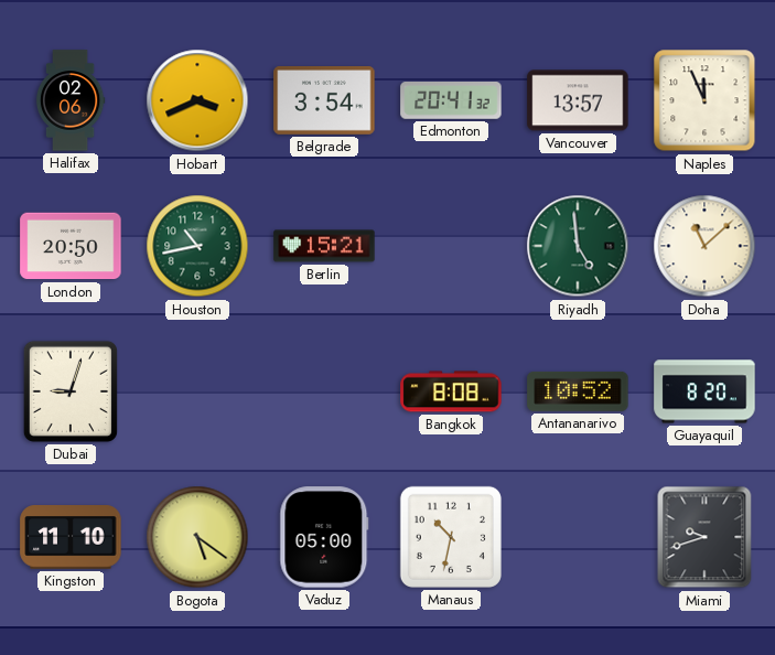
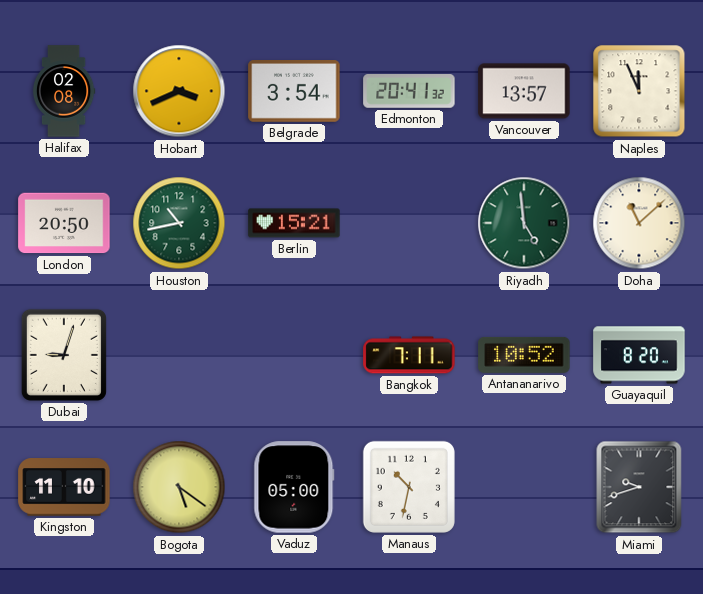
Halifax: 02:06 -> 02:08
Bangkok: 8:08 -> 7:11
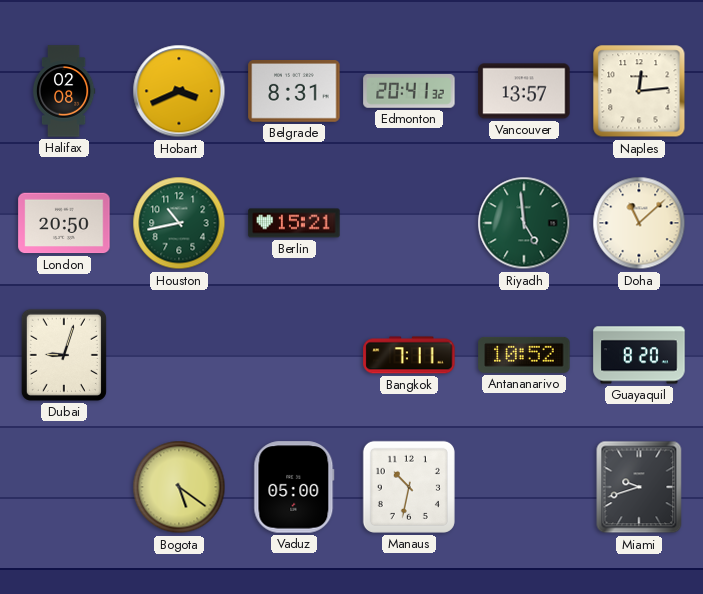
Belgrade: 3:54 -> 8:31
Naples: 11:56 -> 12:14
Kingston: 11:10 -> none
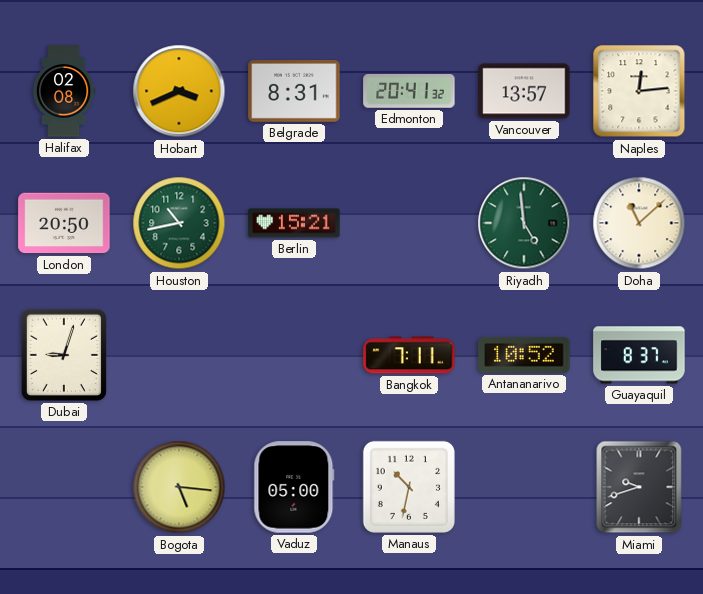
Guayaquil: 8:20 -> 8:37
Bogota: 5:21 -> 5:16
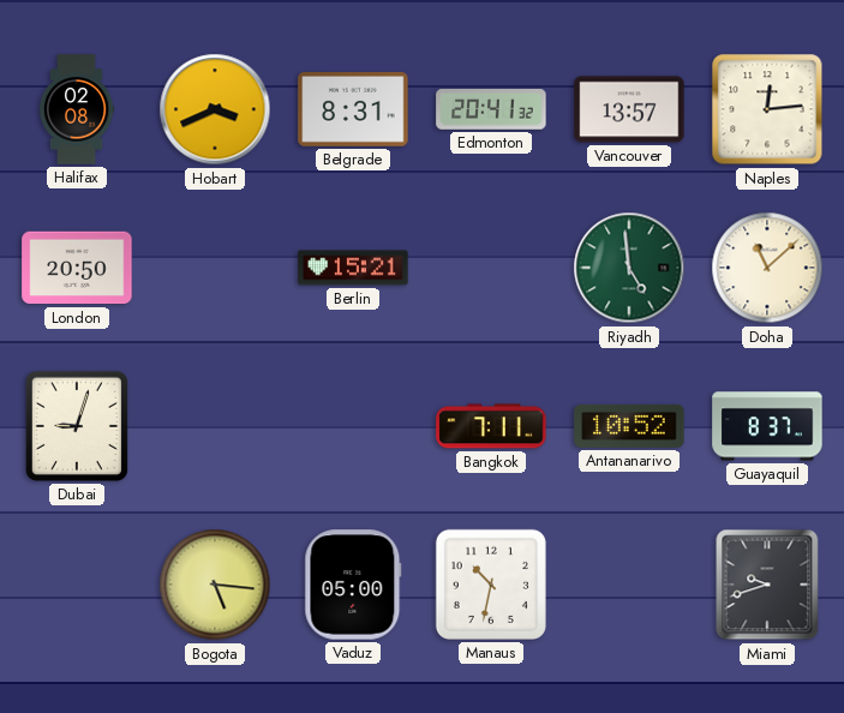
Houston: 10:43 -> none
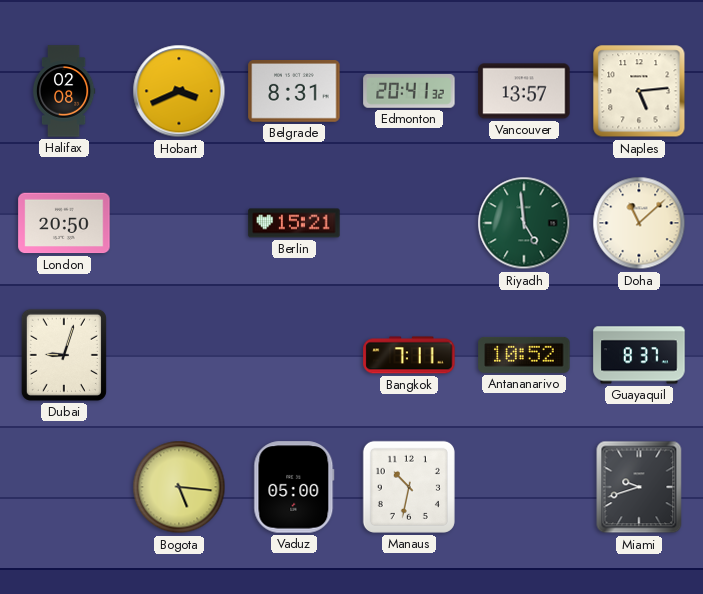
Naples: 12:14 -> 5:14
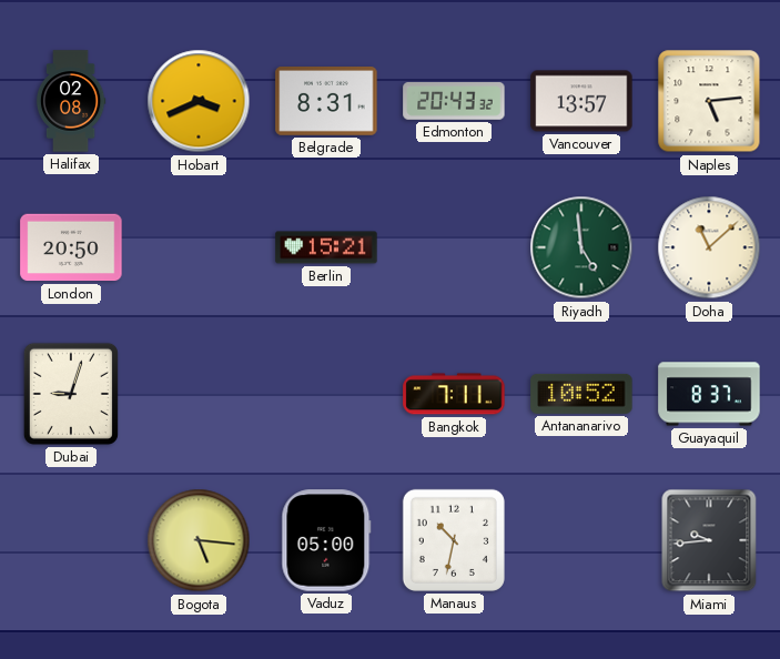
Edmonton: 20:41 -> 20:43
Miami: 9:42 -> 9:44
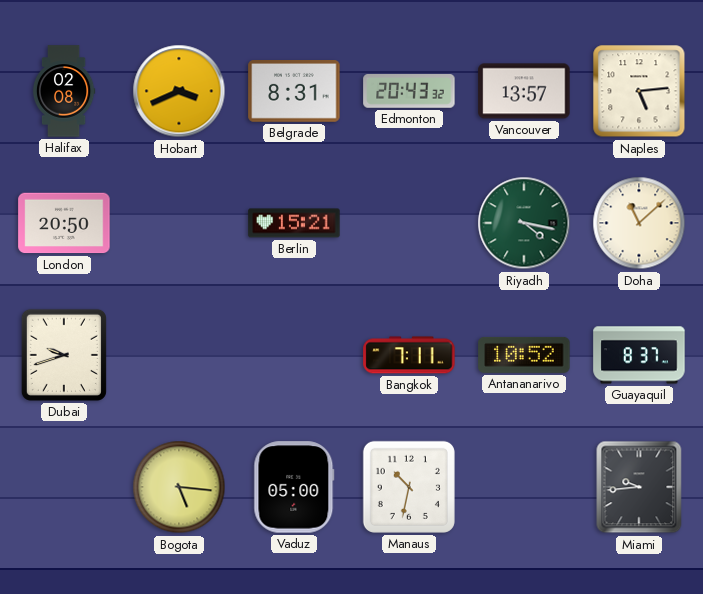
Riyadh: 4:59 -> 4:17
Dubai: 9:03 -> 9:42
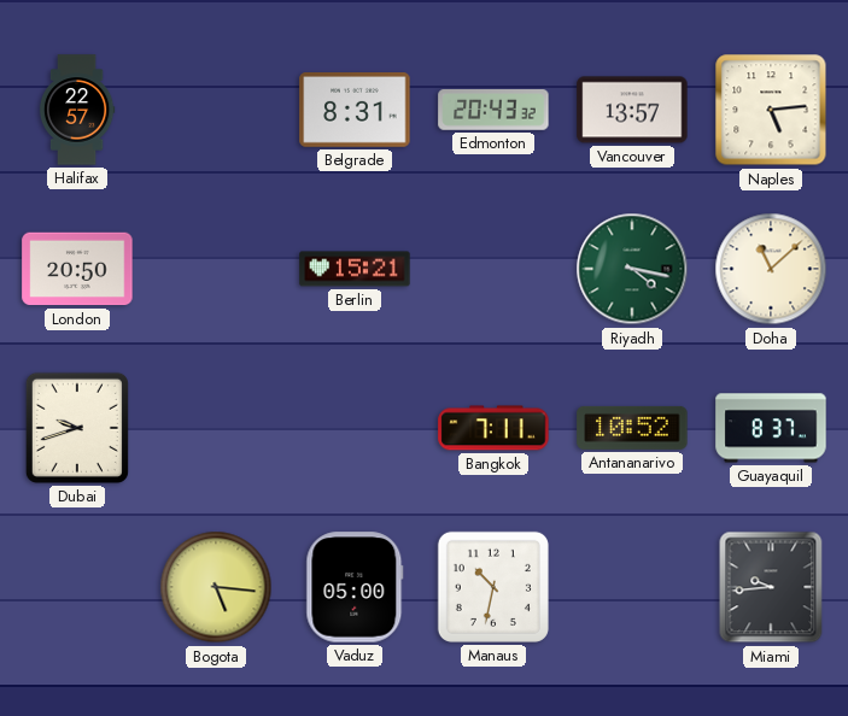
Halifax: 02:08 -> 22:57
Hobart: 3:41 -> none
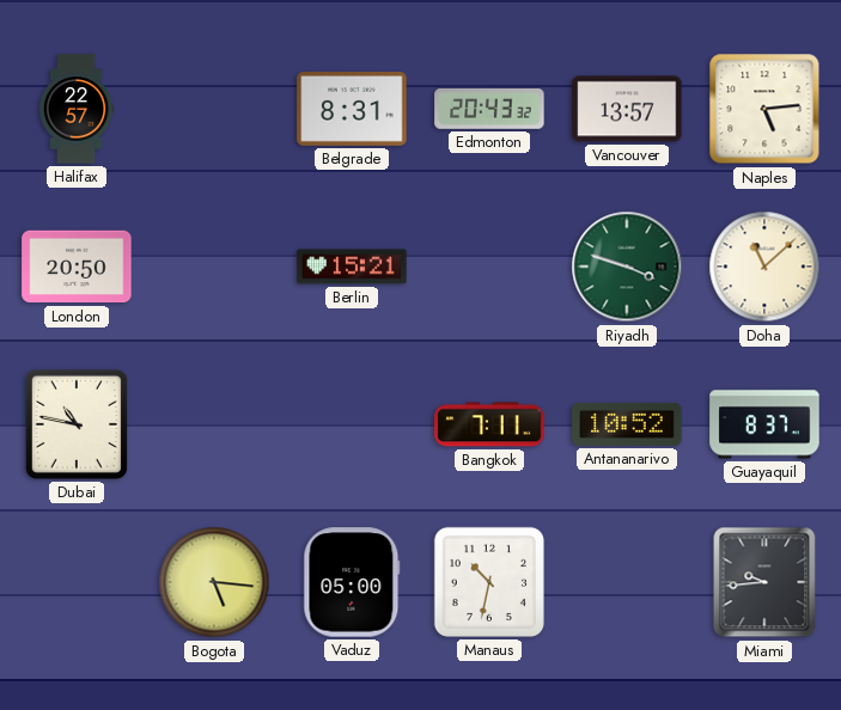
Riyadh: 4:17 -> 3:48
Dubai: 9:42 -> 10:47
